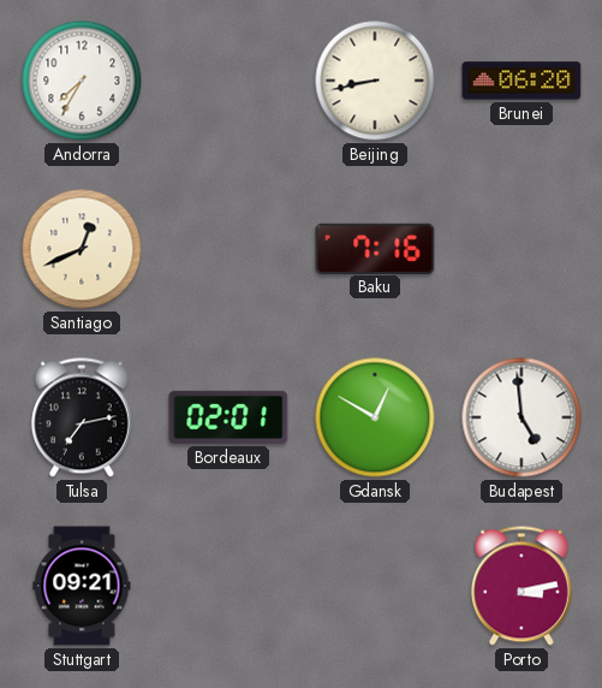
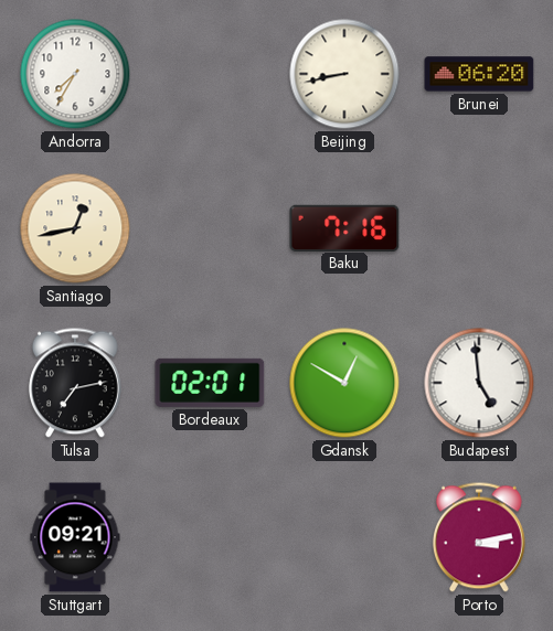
Santiago: 12:41 -> 12:43
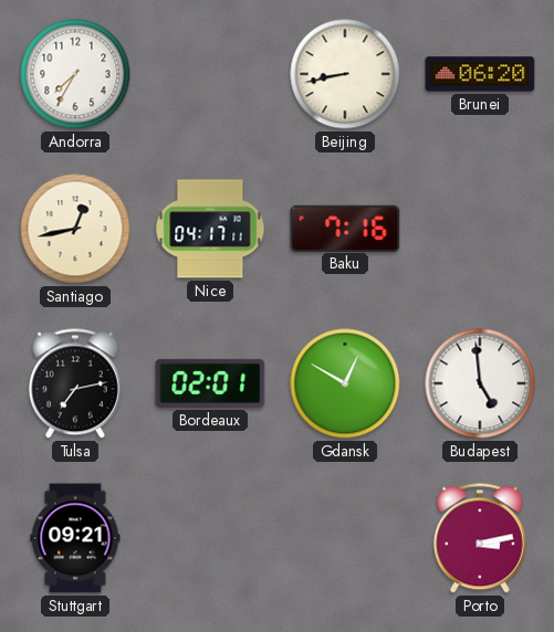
Nice: none -> 04:17
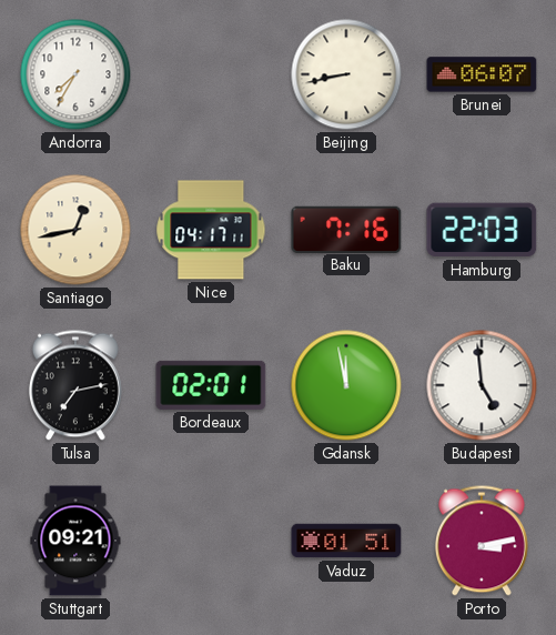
Brunei: 06:20 -> 06:07
Hamburg: none -> 22:03
Gdansk: 12:50 -> 11:58
Vaduz: none -> 01:51
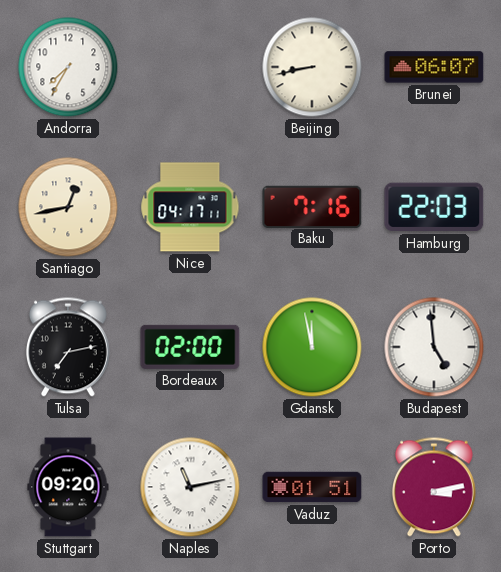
Bordeaux: 02:01 -> 02:00
Stuttgart: 09:21 -> 09:20
Naples: none -> 11:13
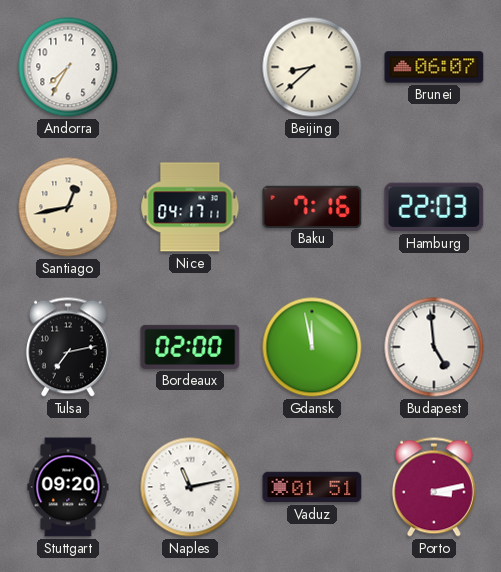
Beijing: 8:43 -> 8:38
